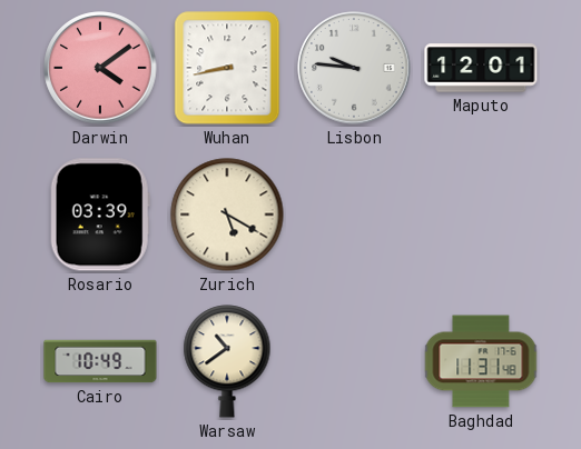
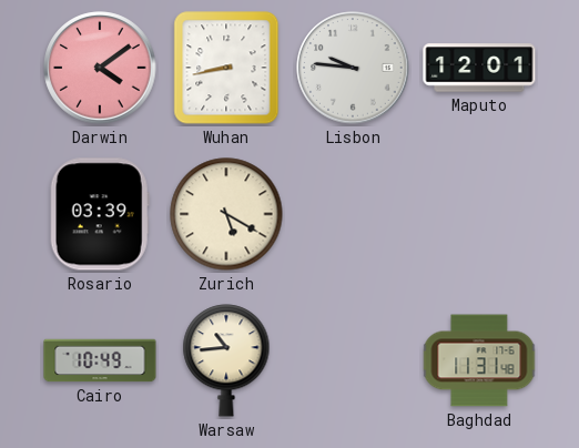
Warsaw: 10:39 -> 10:44
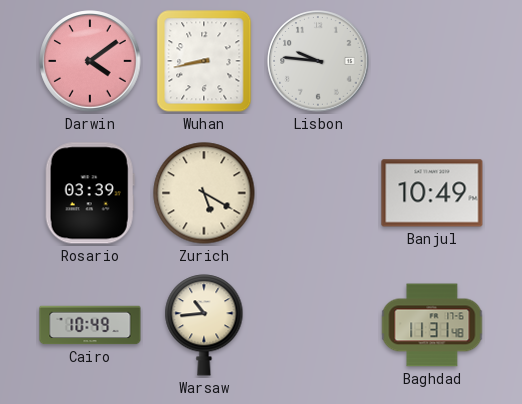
Maputo: 12:01 -> none
Banjul: none -> 10:49
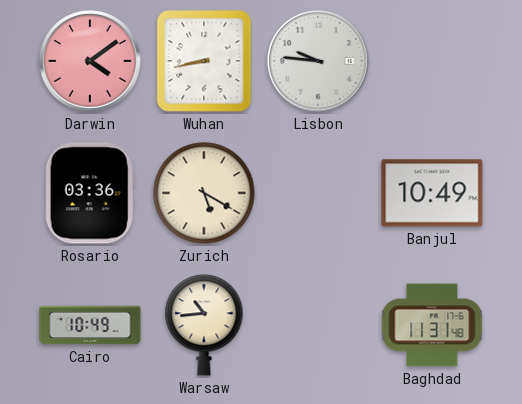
Rosario: 03:39 -> 03:36
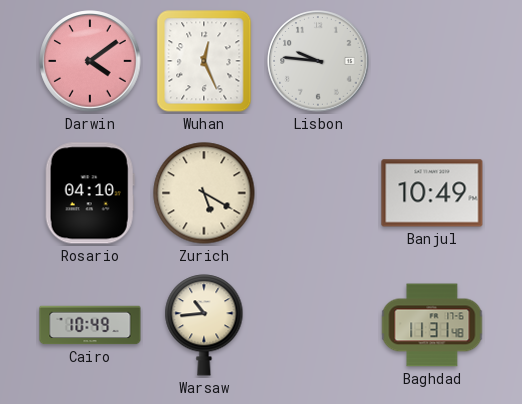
Wuhan: 8:43 -> 12:26
Rosario: 03:36 -> 04:10
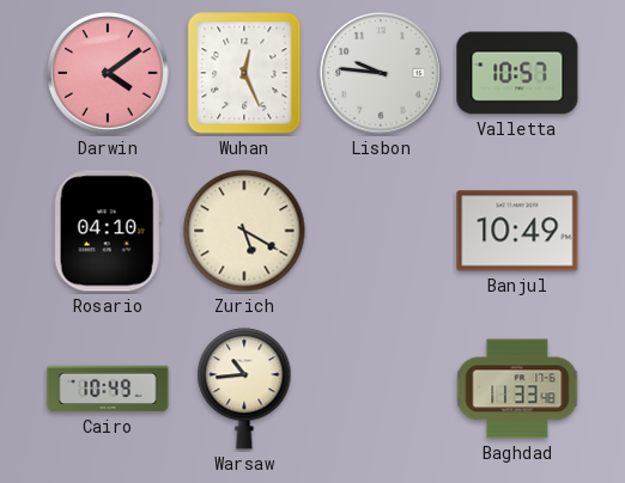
Valletta: none -> 10:57
Baghdad: 11:31 -> 11:33
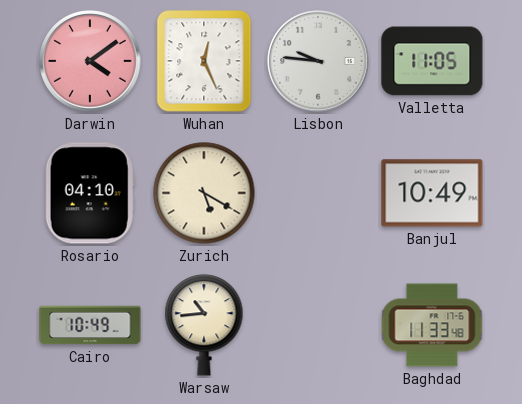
Valletta: 10:57 -> 11:05
